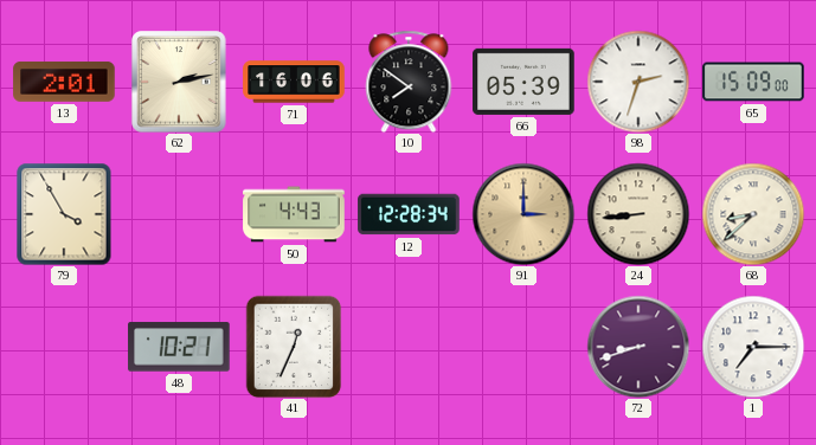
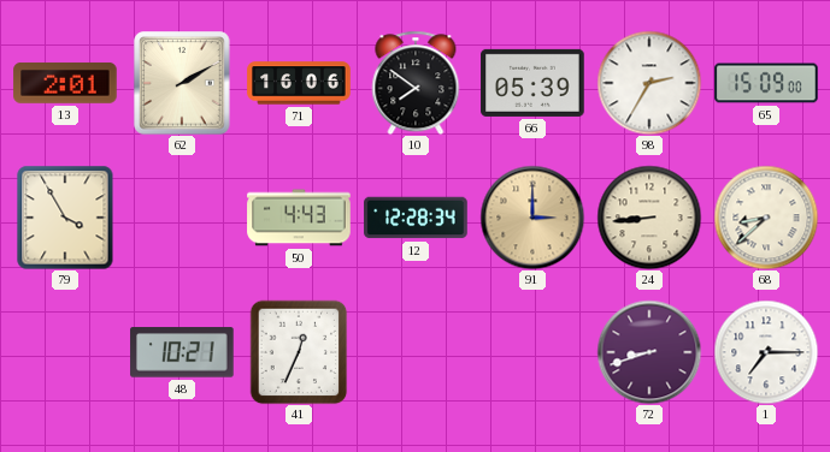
62: 2:13 -> 2:10
98: 2:33 -> 2:35
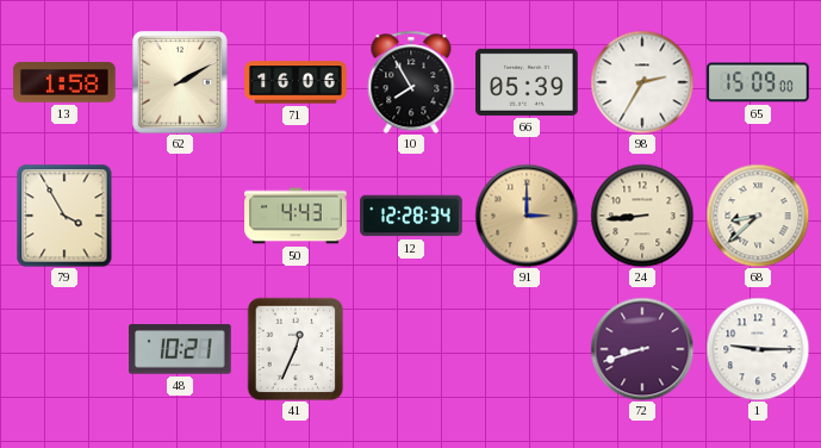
13: 2:01 -> 1:58
10: 7:51 -> 7:55
1: 7:15 -> 9:15
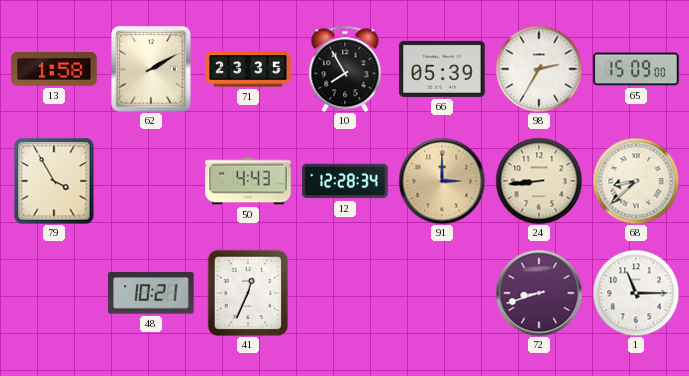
71: 16:06 -> 23:35
1: 9:15 -> 11:15
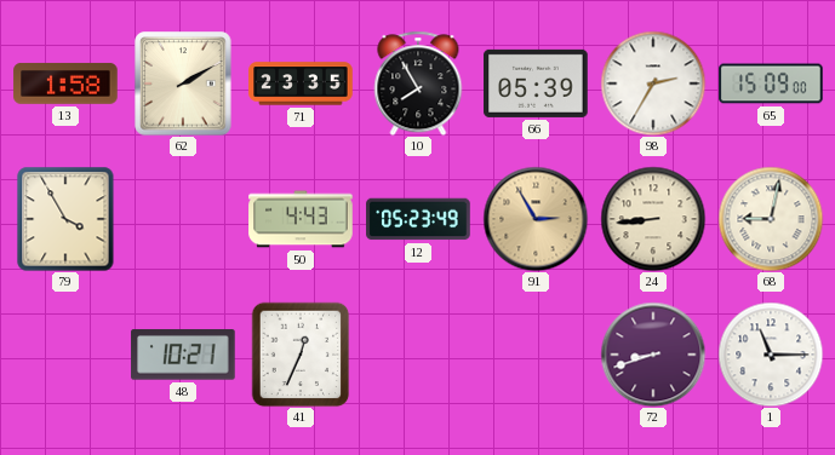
12: 12:28 -> 05:23
91: 3:00 -> 2:55
68: 8:38 -> 9:02
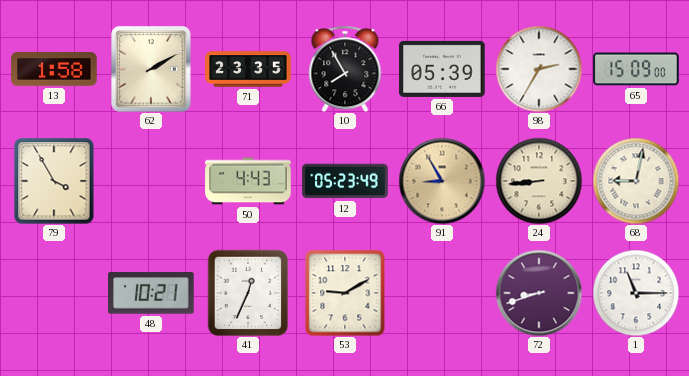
91: 2:55 -> 8:55
53: none -> 9:10
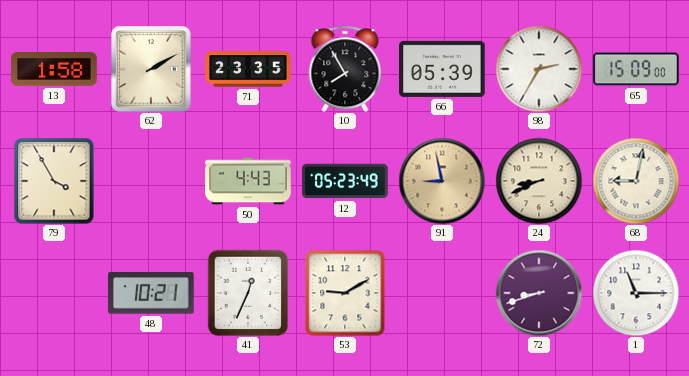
91: 8:55 -> 8:58
24: 8:44 -> 8:41
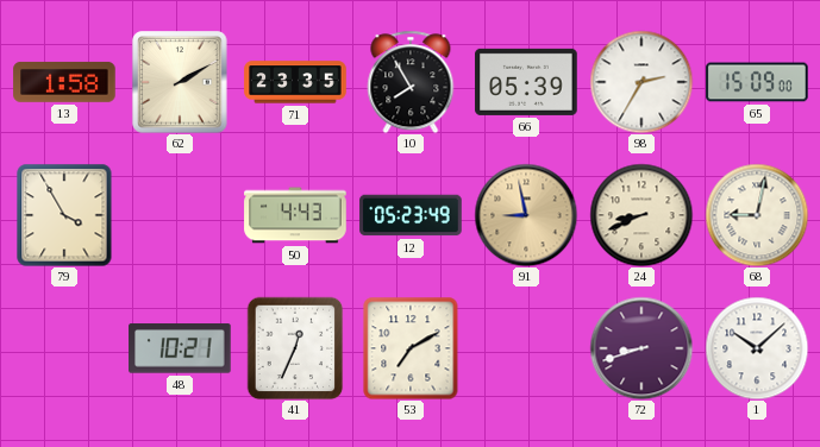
53: 9:10 -> 7:10
1: 11:15 -> 10:08
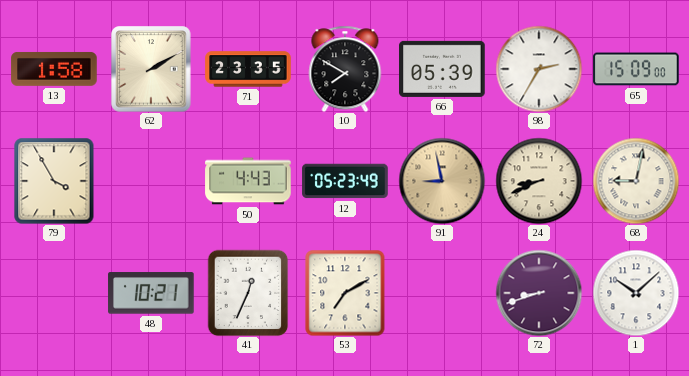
10: 7:55 -> 7:50
